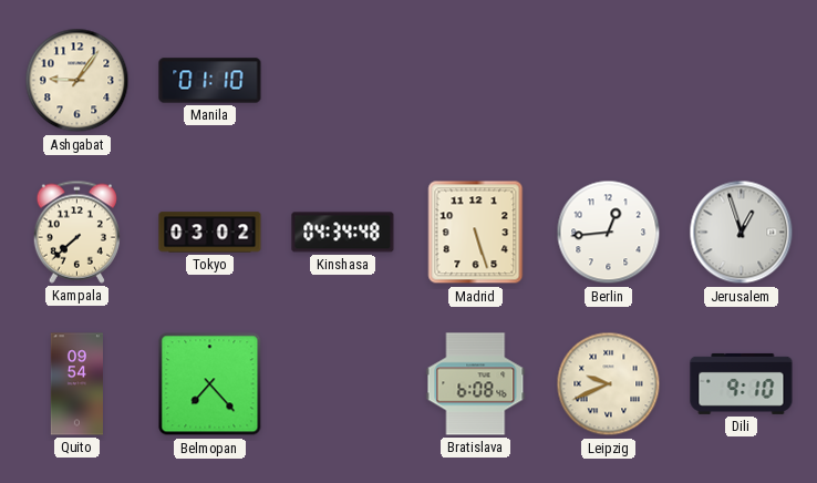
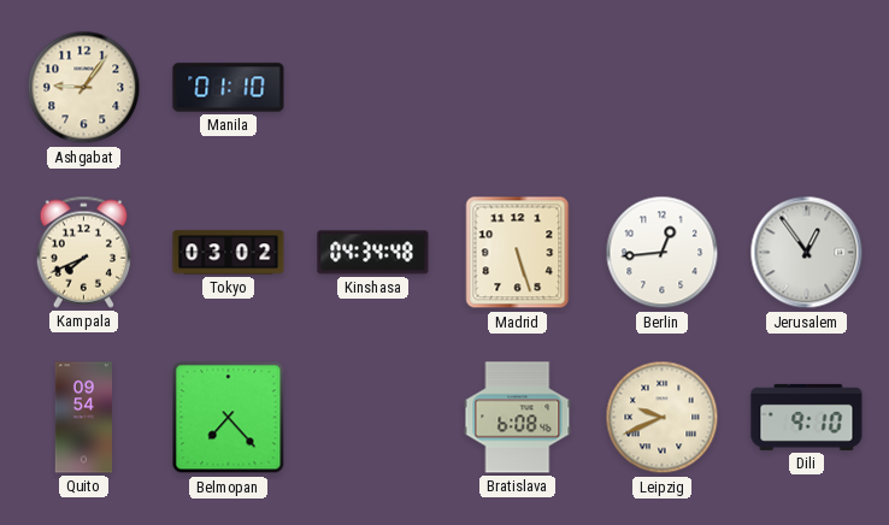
Kampala: 7:38 -> 7:41
Jerusalem: 12:57 -> 12:54
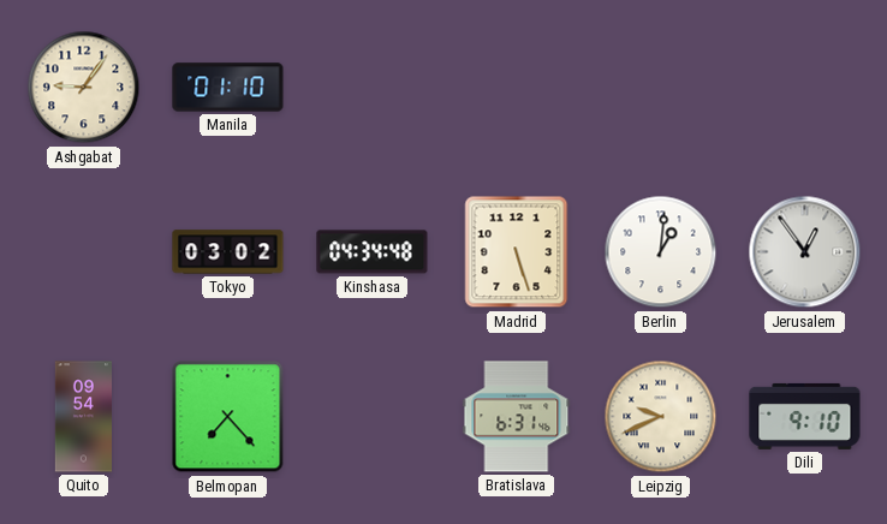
Kampala: 7:41 -> none
Berlin: 12:44 -> 1:01
Bratislava: 6:08 -> 6:31
